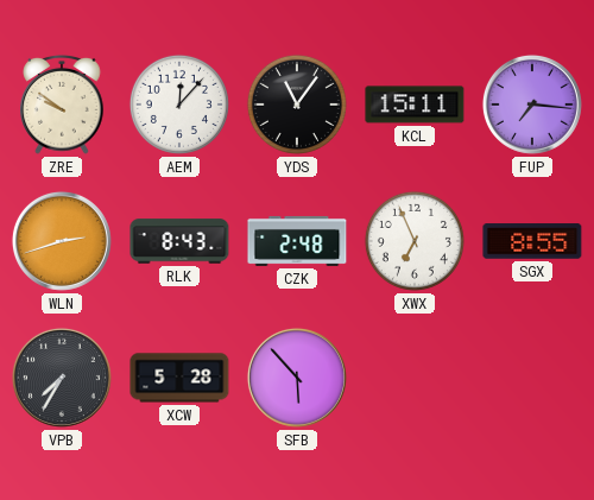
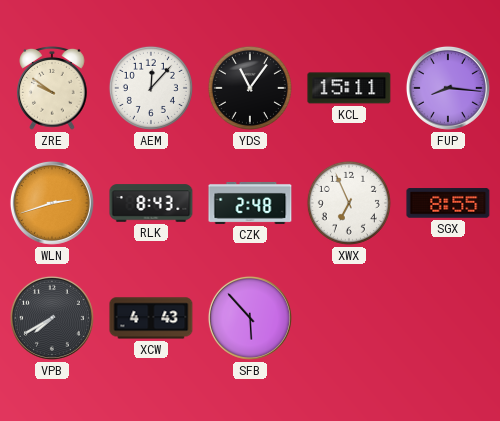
FUP: 7:16 -> 8:16
VPB: 7:35 -> 7:40
XCW: 5:28 -> 4:43
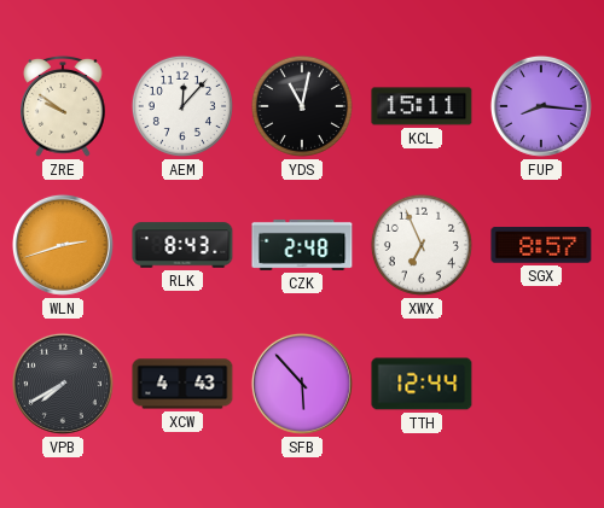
YDS: 11:06 -> 11:02
SGX: 8:55 -> 8:57
TTH: none -> 12:44
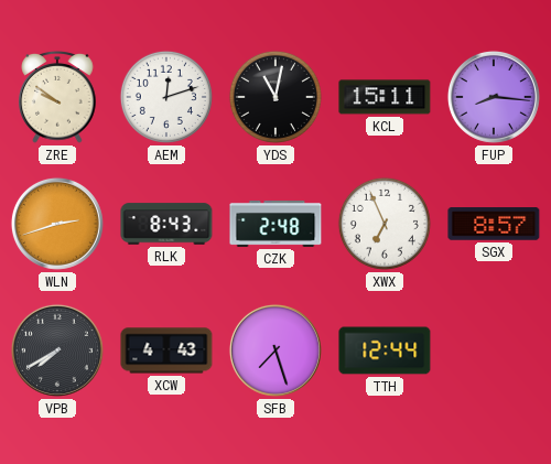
AEM: 12:07 -> 12:12
SFB: 5:53 -> 7:27
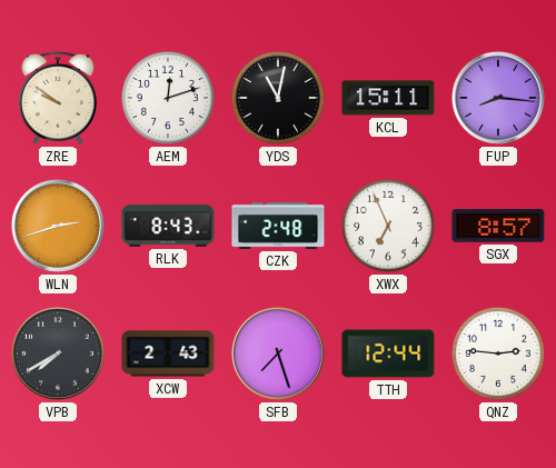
XCW: 4:43 -> 2:43
QNZ: none -> 2:46
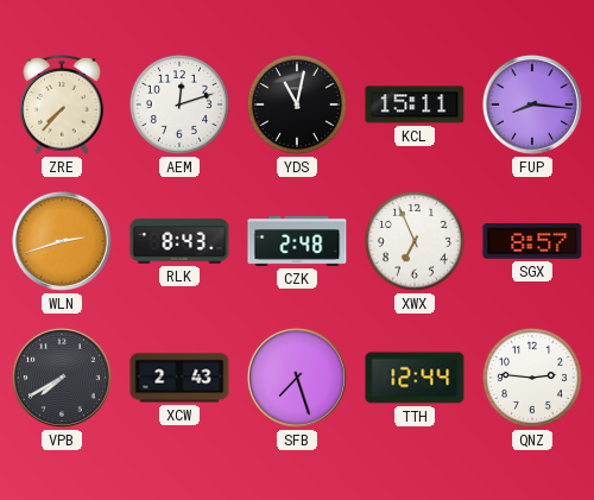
ZRE: 9:51 -> 7:37
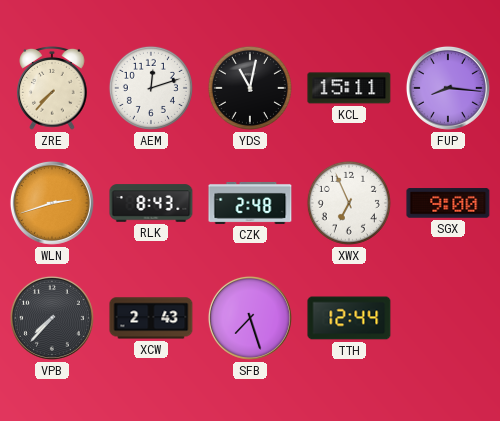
SGX: 8:57 -> 9:00
VPB: 7:40 -> 7:37
QNZ: 2:46 -> none
